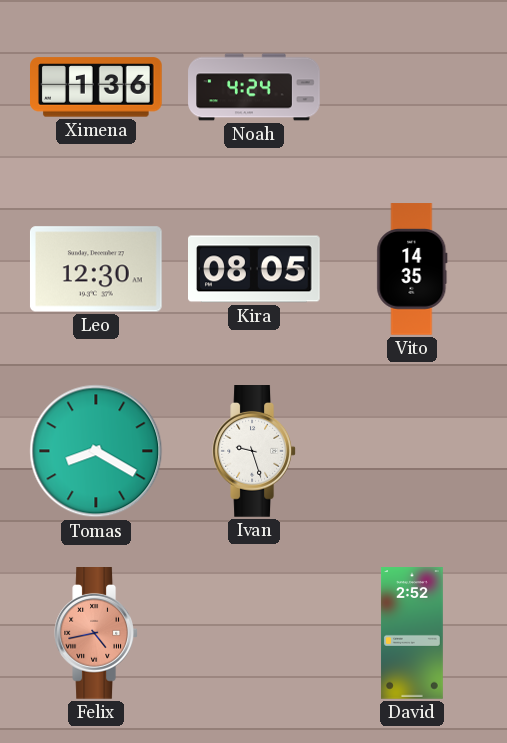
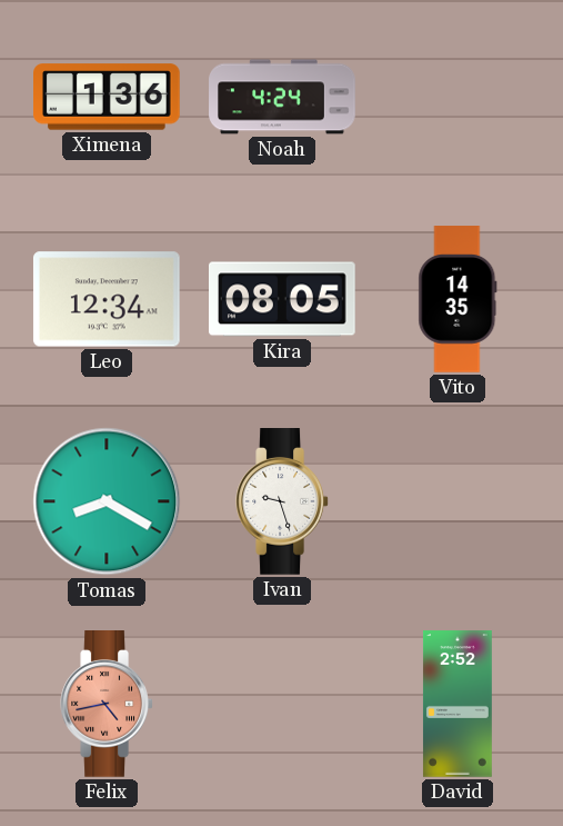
Leo: 12:30 -> 12:34
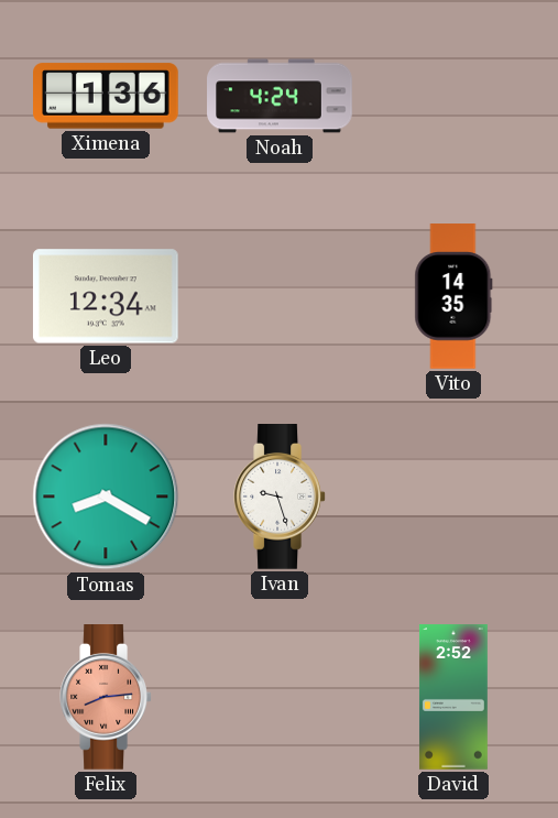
Kira: 08:05 -> none
Felix: 4:43 -> 8:14
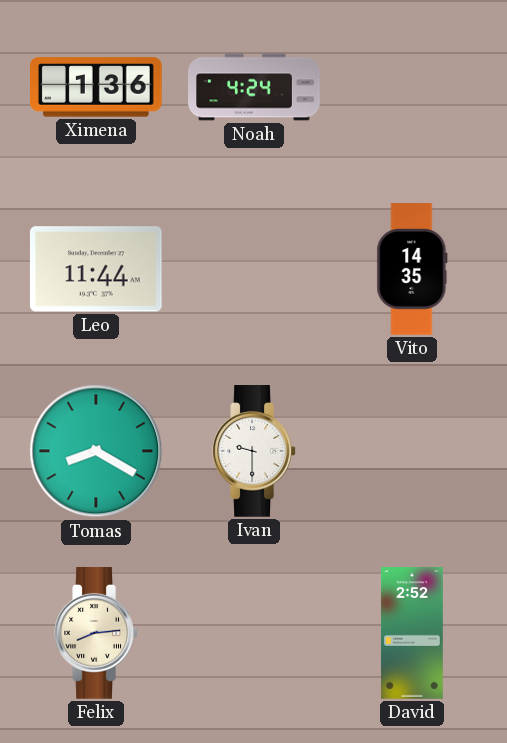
Leo: 12:34 -> 11:44
Ivan: 9:27 -> 9:30
Felix dial: salmon -> cream
